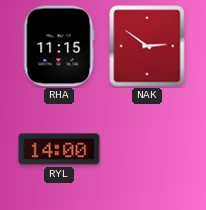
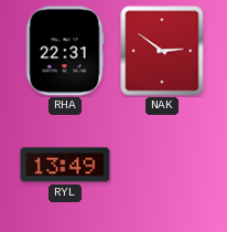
RHA: 11:15 -> 22:31
RYL: 14:00 -> 13:49
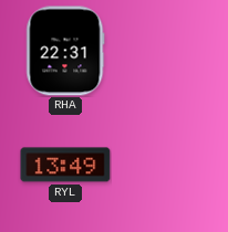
NAK: 2:51 -> none
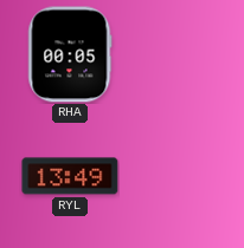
RHA: 22:31 -> 00:05
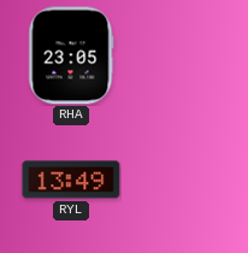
RHA: 00:05 -> 23:05
